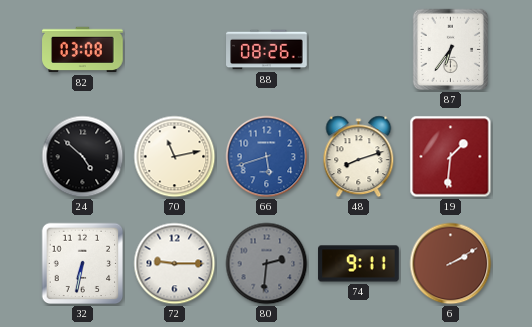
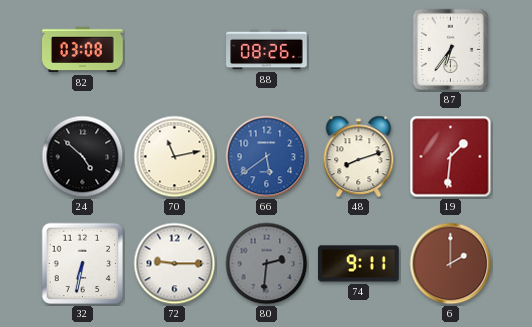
66: 5:42 -> 5:39
6: 2:10 -> 2:00
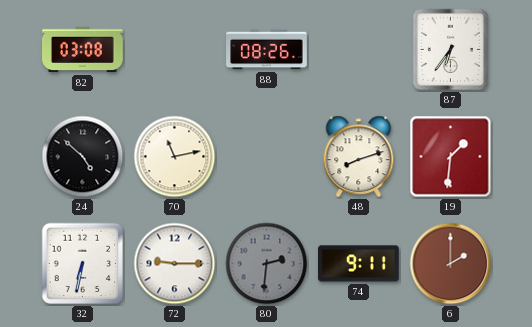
66: 5:39 -> none
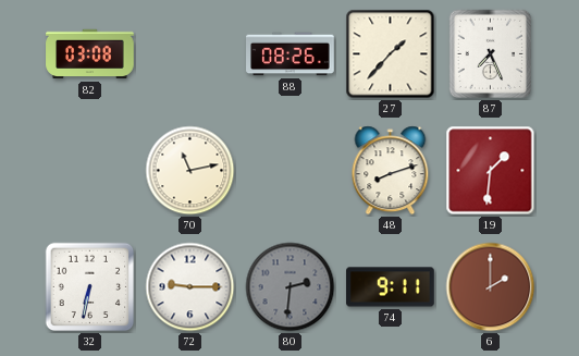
27: none -> 1:37
87: 6:36 -> 7:26
24: 4:52 -> none
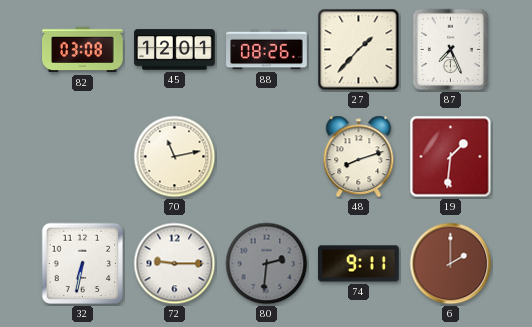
45: none -> 12:01
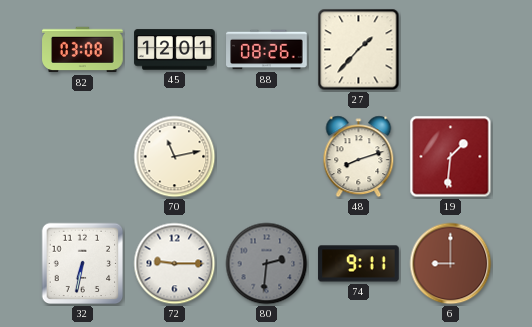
87: 7:26 -> none
6: 2:00 -> 9:00
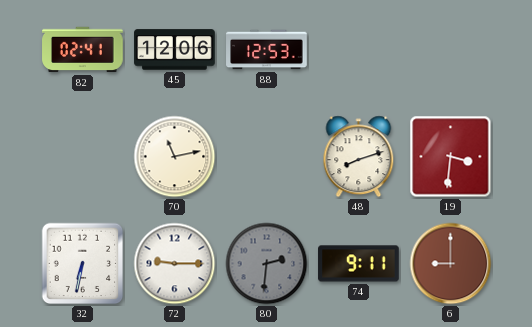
82: 03:08 -> 02:41
45: 12:01 -> 12:06
88: 08:26 -> 12:53
27: 1:37 -> none
19: 1:31 -> 3:31
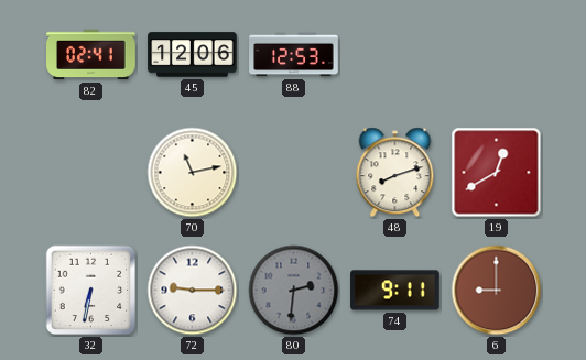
19: 3:31 -> 12:40
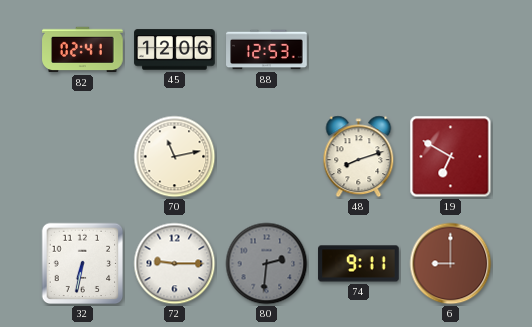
19: 12:40 -> 6:50
